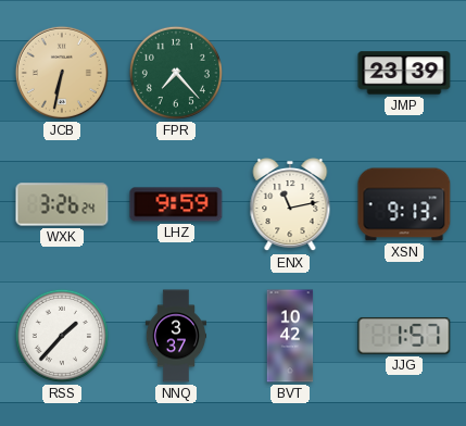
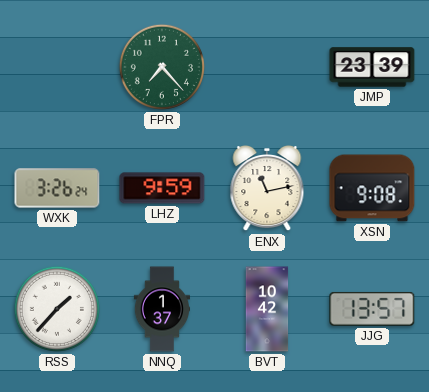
JCB: 6:32 -> none
XSN: 9:13 -> 9:08
NNQ: 3:37 -> 1:37
JJG: 1:57 -> 13:57
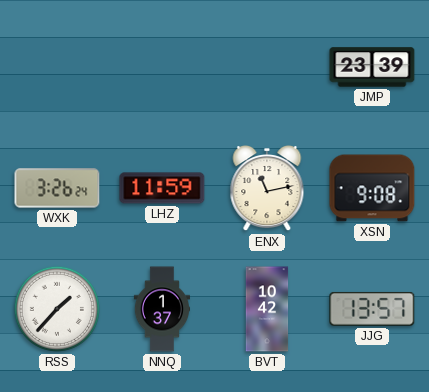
FPR: 7:23 -> none
LHZ: 9:59 -> 11:59
